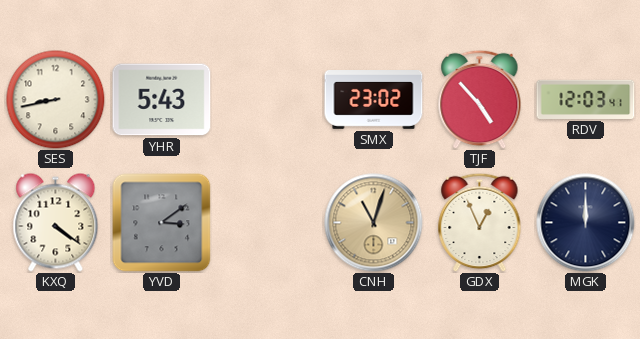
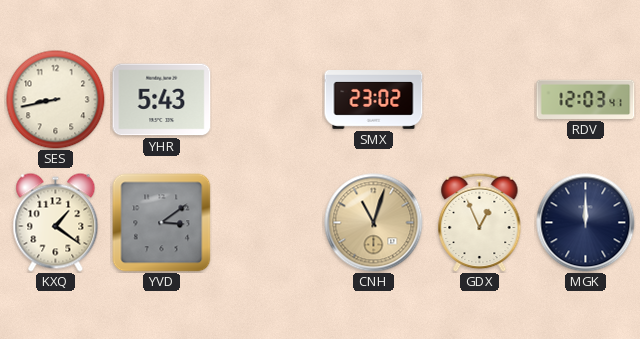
TJF: 4:53 -> none
KXQ: 4:21 -> 1:21
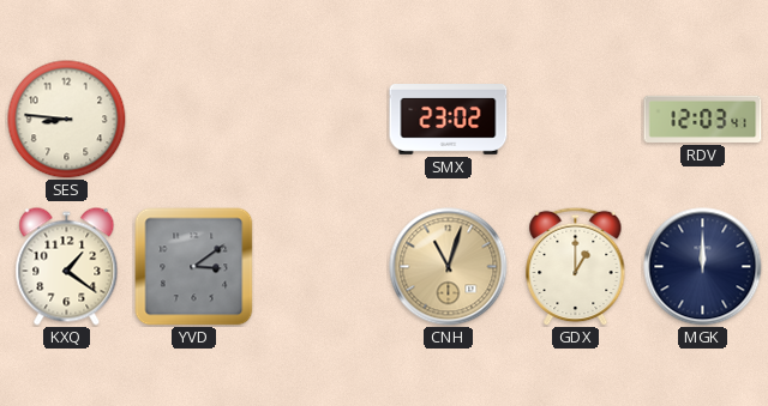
SES: 8:43 -> 8:46
YHR: 5:43 -> none
GDX: 12:56 -> 1:00
